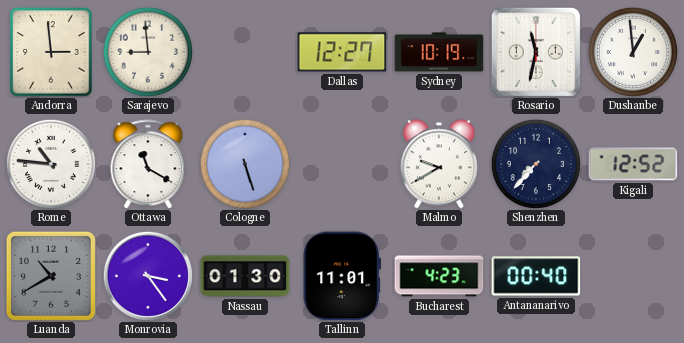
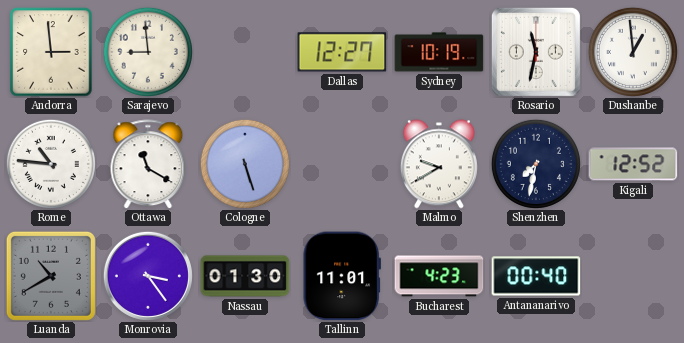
Shenzhen: 7:37 -> 7:32
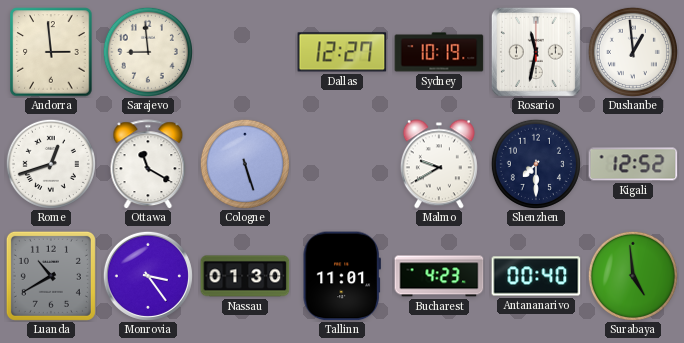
Rome: 10:46 -> 12:42
Shenzhen: 7:32 -> 7:30
Surabaya: none -> 4:59
